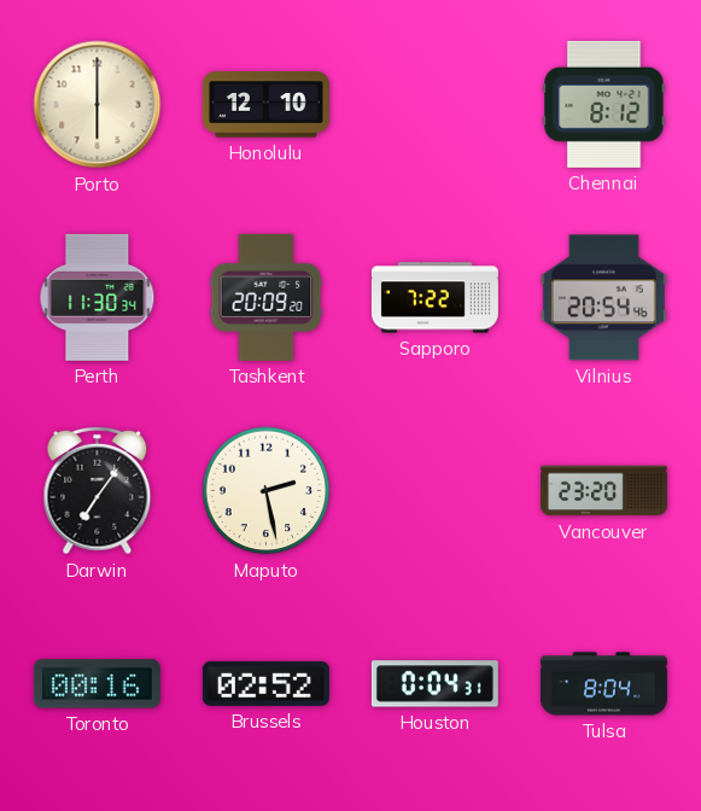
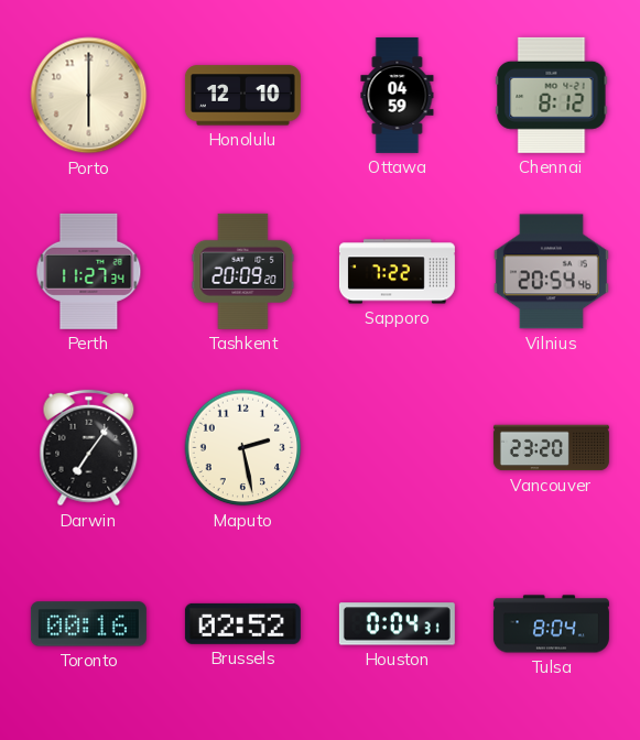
Ottawa: none -> 04:59
Perth: 11:30 -> 11:27
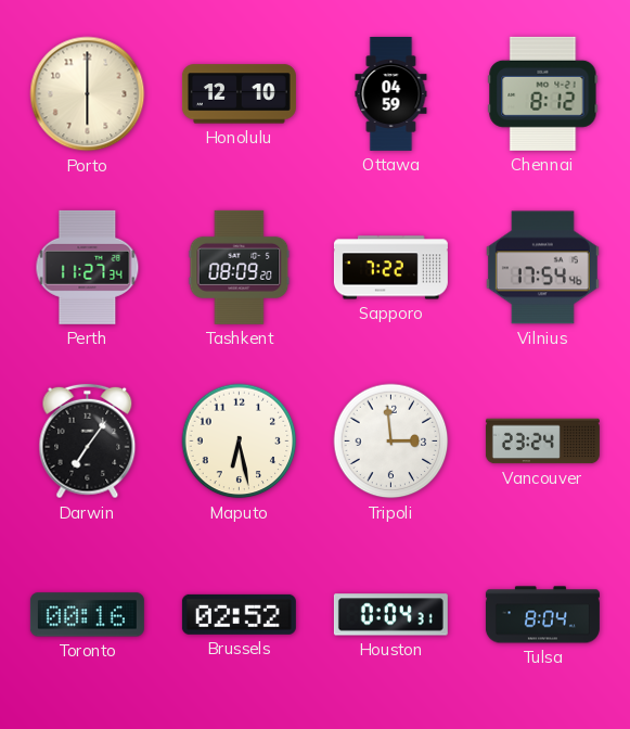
Tashkent: 20:09 -> 08:09
Vilnius: 20:54 -> 17:54
Maputo: 2:28 -> 6:28
Tripoli: none -> 2:59
Vancouver: 23:20 -> 23:24
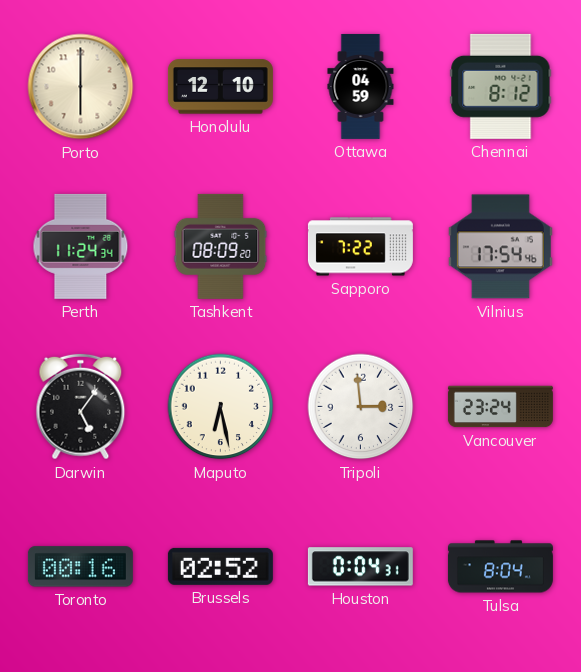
Perth: 11:27 -> 11:24
Darwin: 7:06 -> 5:06
